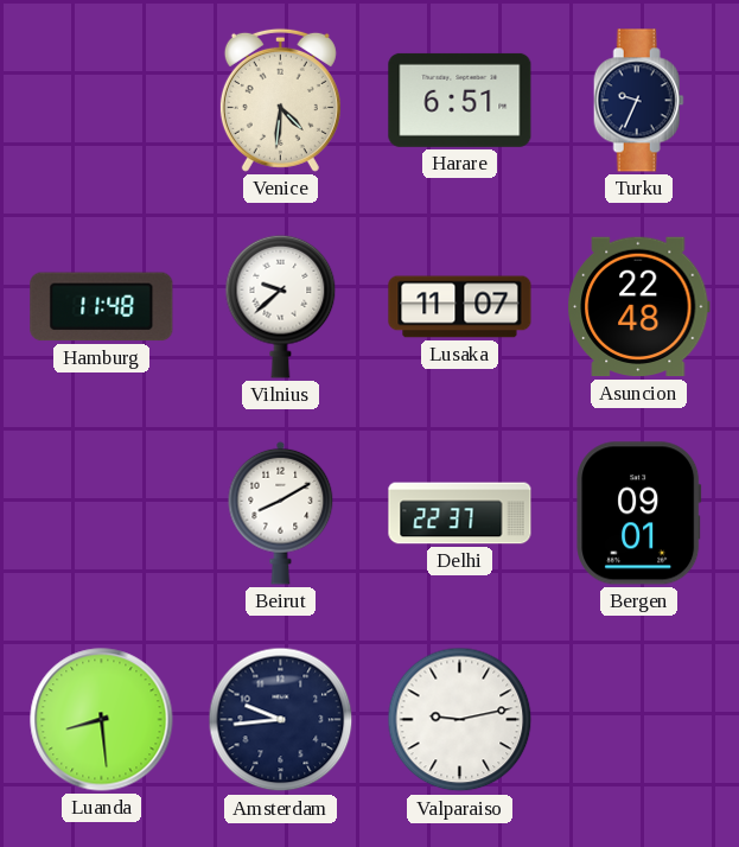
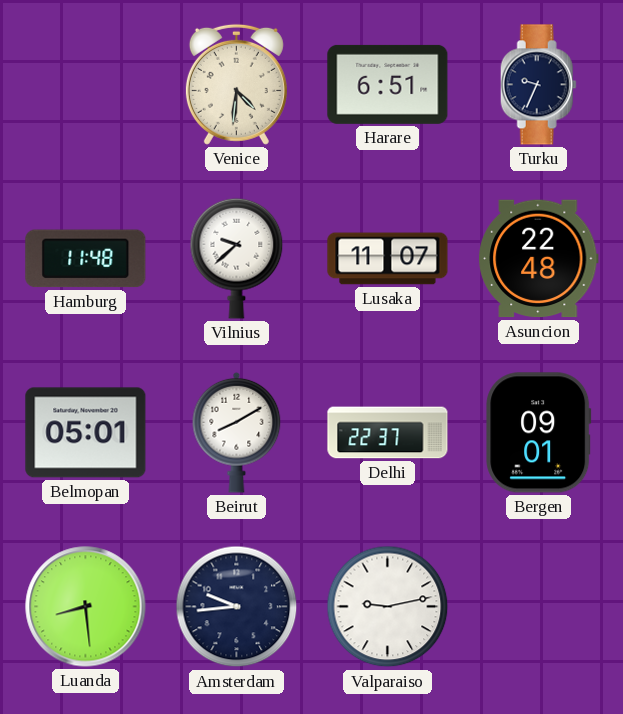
Belmopan: none -> 05:01
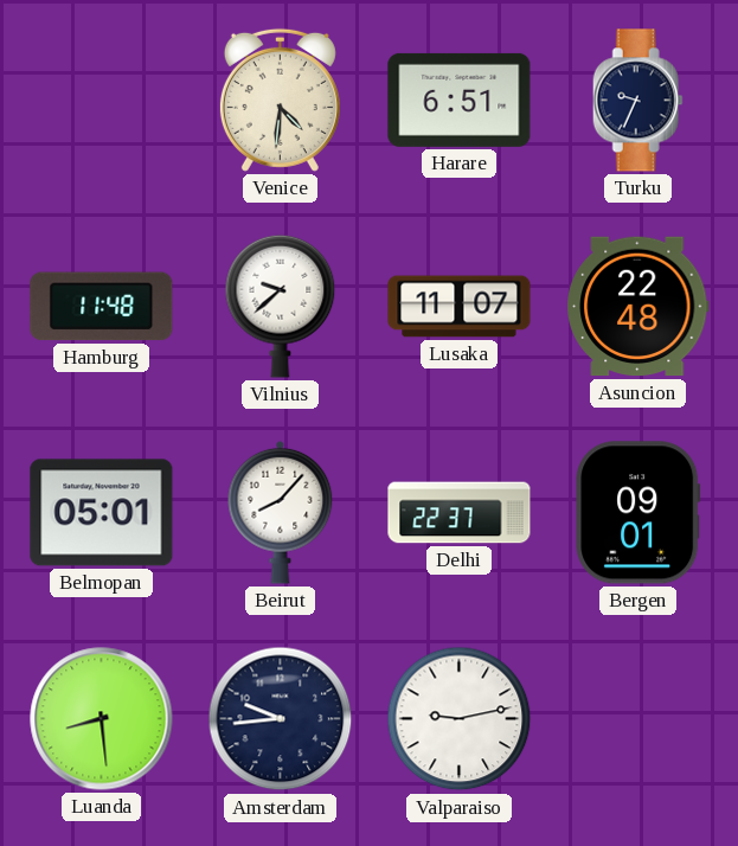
Beirut: 8:10 -> 8:07
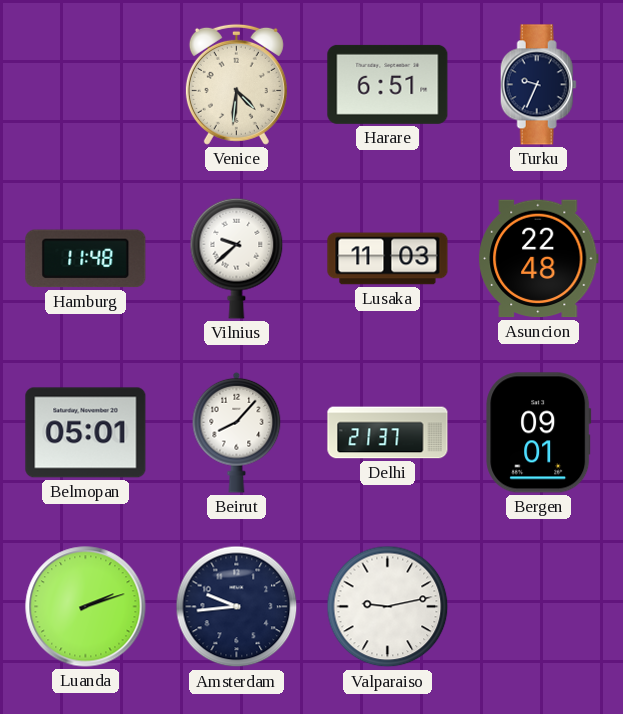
Lusaka: 11:07 -> 11:03
Delhi: 22:37 -> 21:37
Luanda: 8:29 -> 2:12
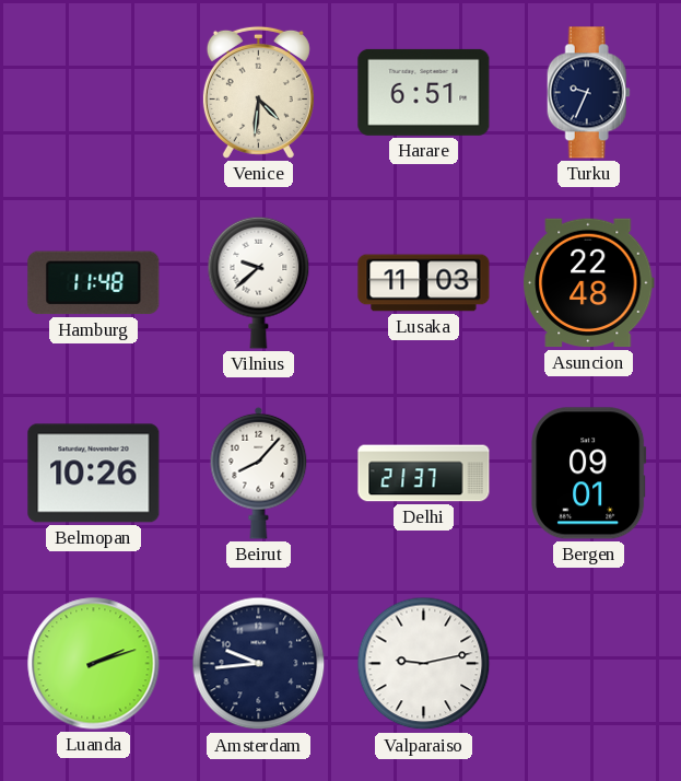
Belmopan: 05:01 -> 10:26
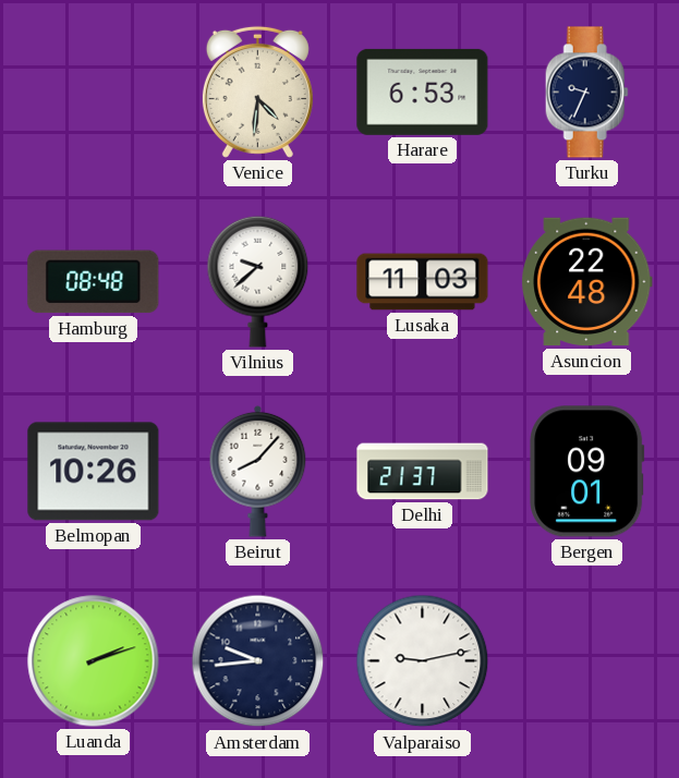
Harare: 6:51 -> 6:53
Hamburg: 11:48 -> 08:48
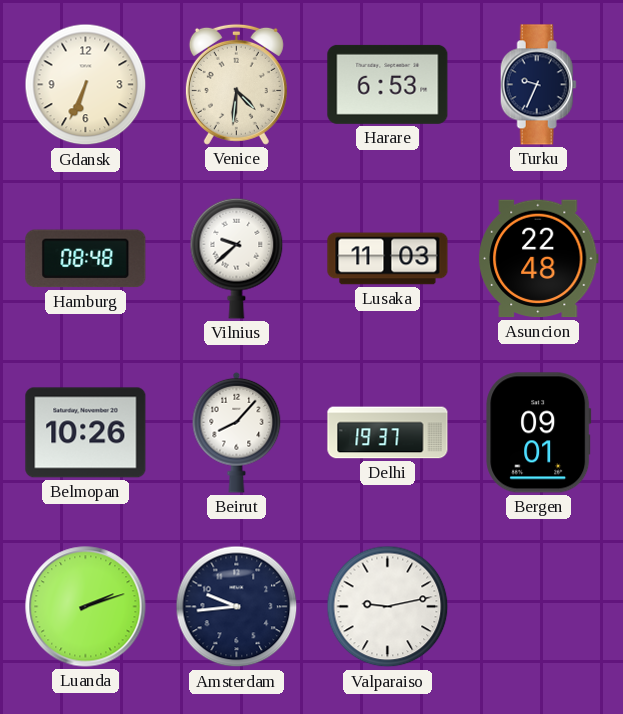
Gdansk: none -> 6:34
Delhi: 21:37 -> 19:37
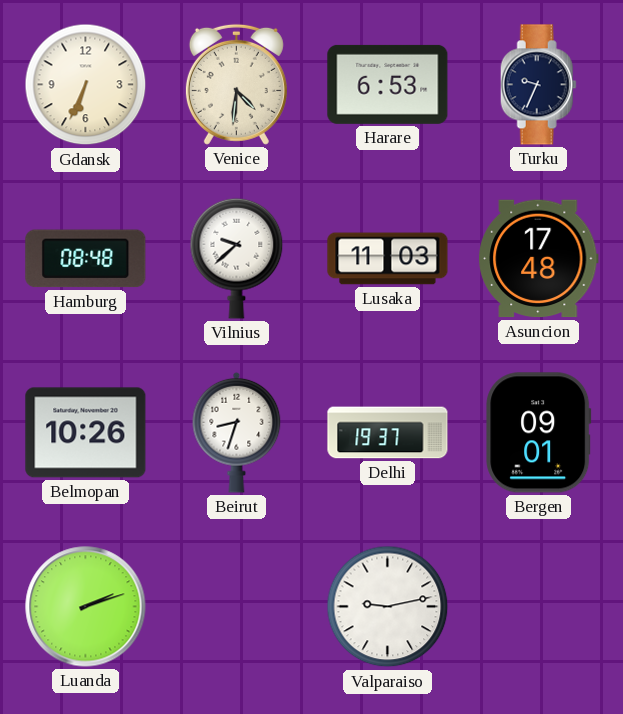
Asuncion: 22:48 -> 17:48
Beirut: 8:07 -> 8:33
Amsterdam: 9:44 -> none
